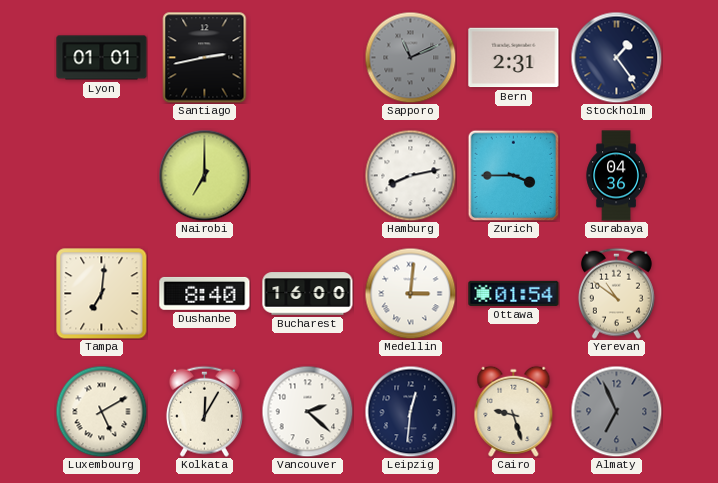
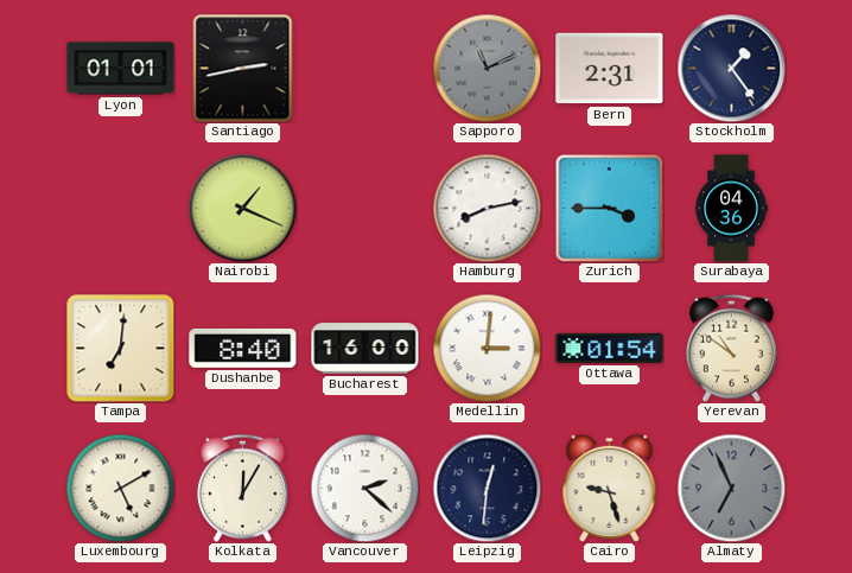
Nairobi: 7:00 -> 1:19
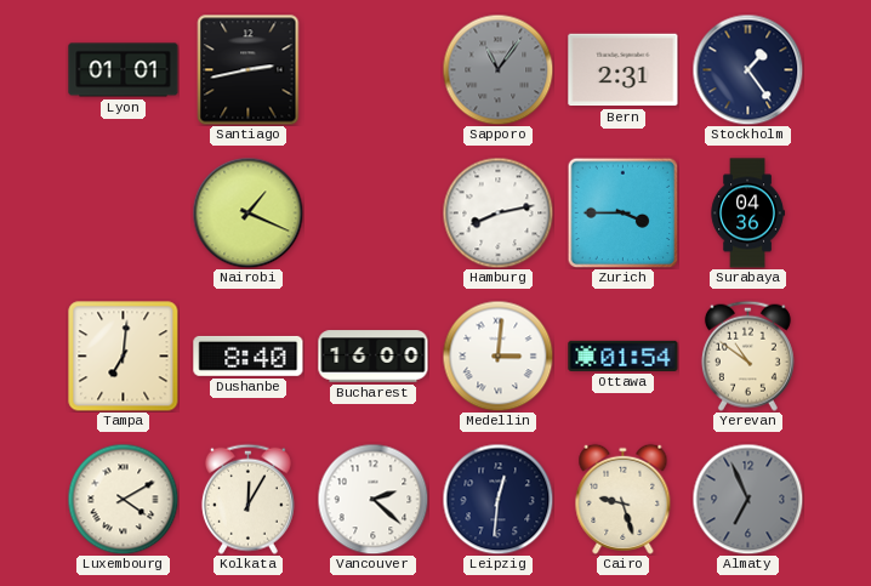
Sapporo: 11:11 -> 11:06
Luxembourg: 5:10 -> 4:10
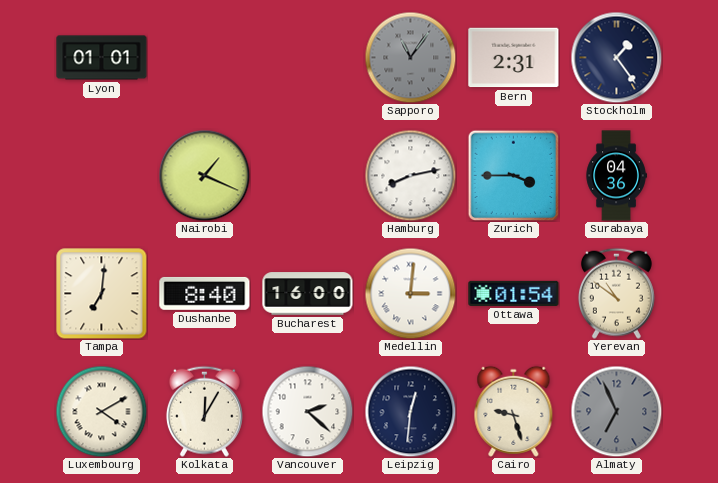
Santiago: 2:43 -> none
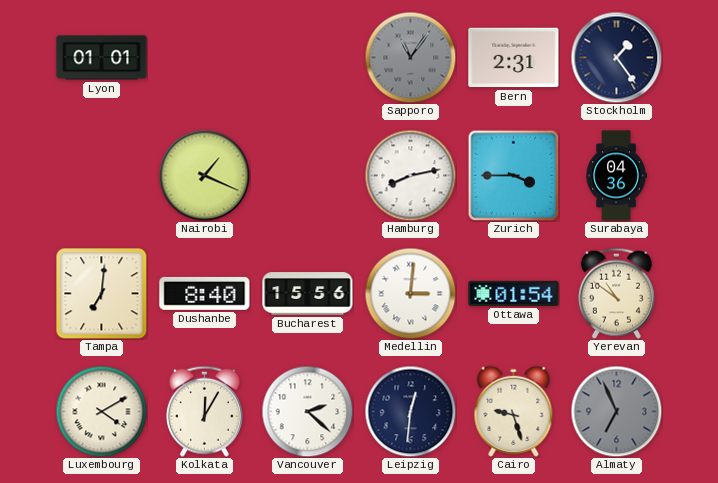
Bucharest: 16:00 -> 15:56
